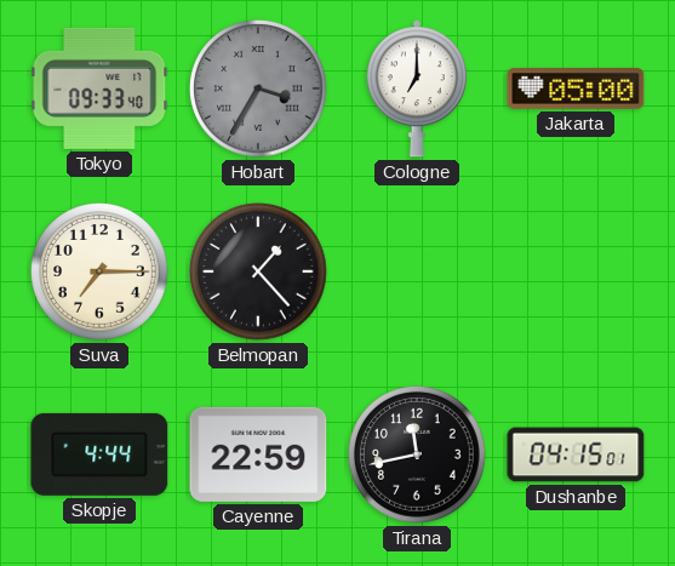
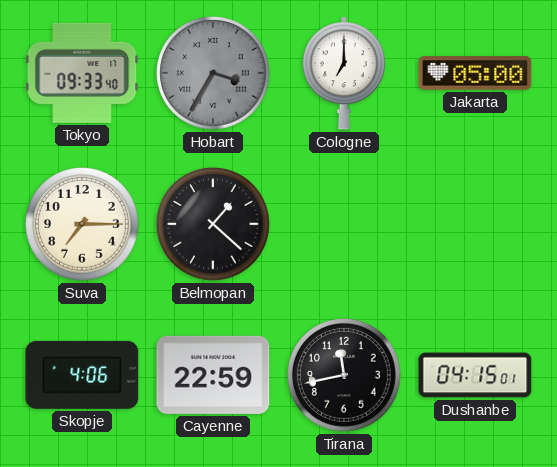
Belmopan: 1:23 -> 1:22
Skopje: 4:44 -> 4:06
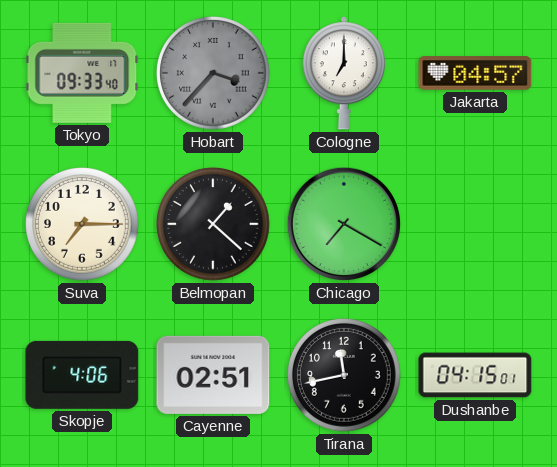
Hobart: 3:35 -> 3:37
Jakarta: 05:00 -> 04:57
Chicago: none -> 7:20
Cayenne: 22:59 -> 02:51
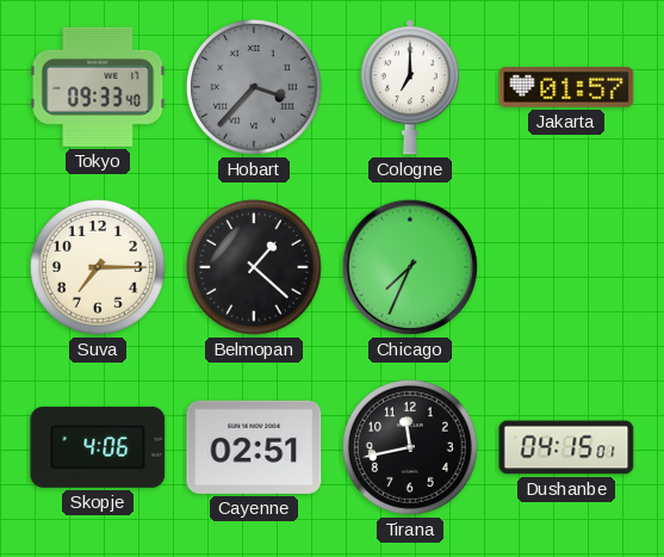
Jakarta: 04:57 -> 01:57
Chicago: 7:20 -> 7:34
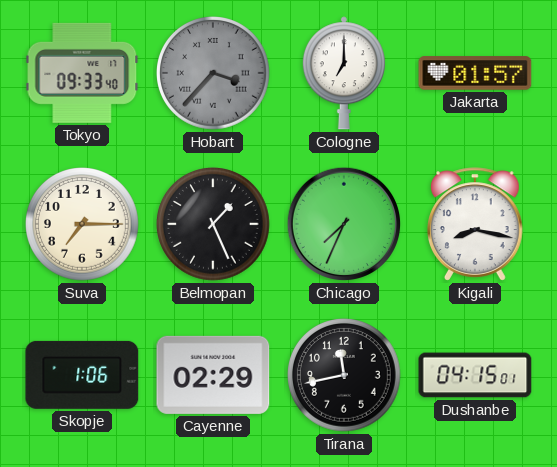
Belmopan: 1:22 -> 1:26
Kigali: none -> 8:17
Skopje: 4:06 -> 1:06
Cayenne: 02:51 -> 02:29
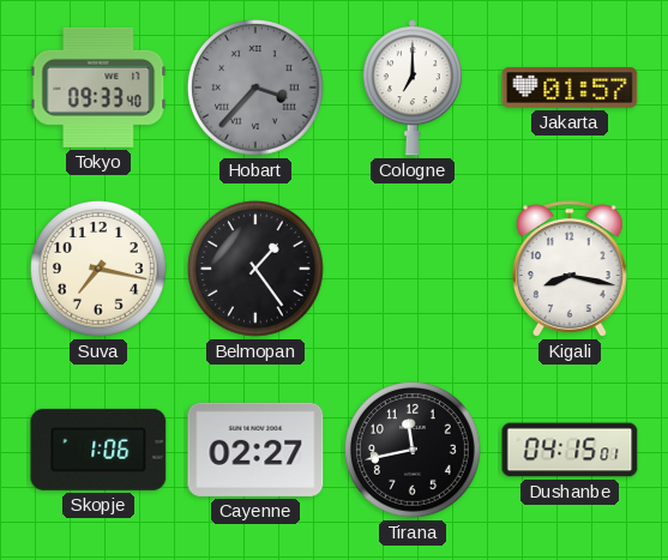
Suva: 7:15 -> 7:17
Belmopan: 1:26 -> 1:24
Chicago: 7:34 -> none
Cayenne: 02:29 -> 02:27
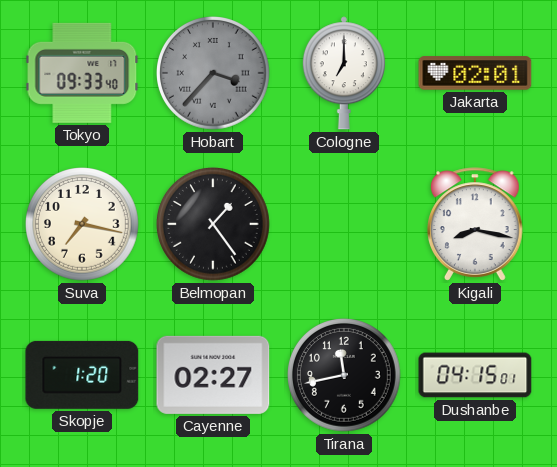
Jakarta: 01:57 -> 02:01
Skopje: 1:06 -> 1:20
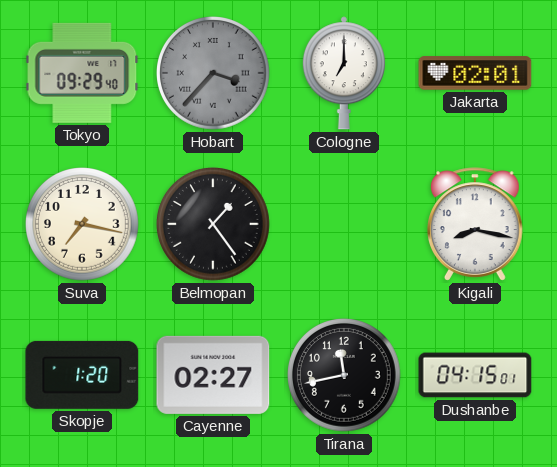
Tokyo: 09:33 -> 09:29
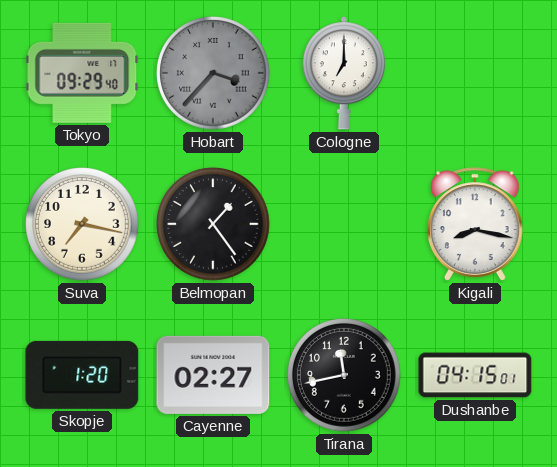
Jakarta: 02:01 -> none
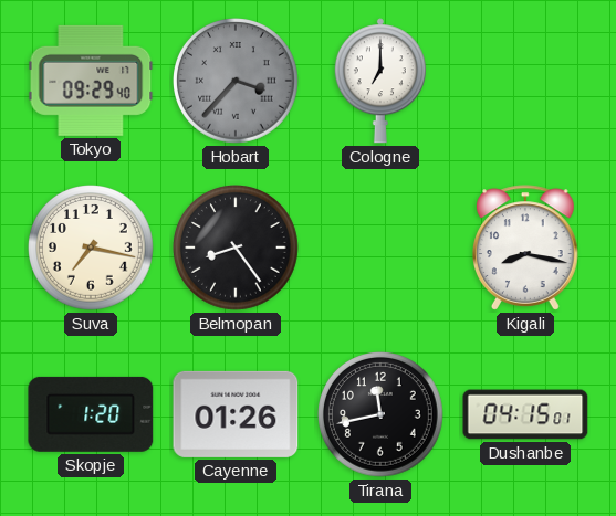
Belmopan: 1:24 -> 8:24
Cayenne: 02:27 -> 01:26
